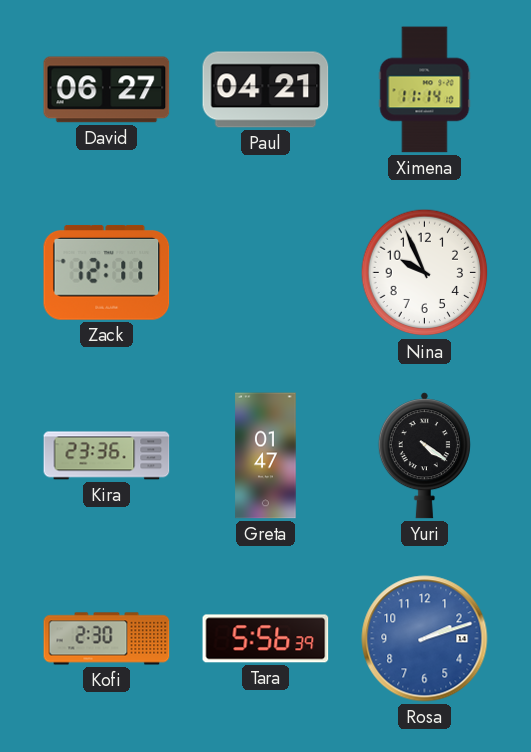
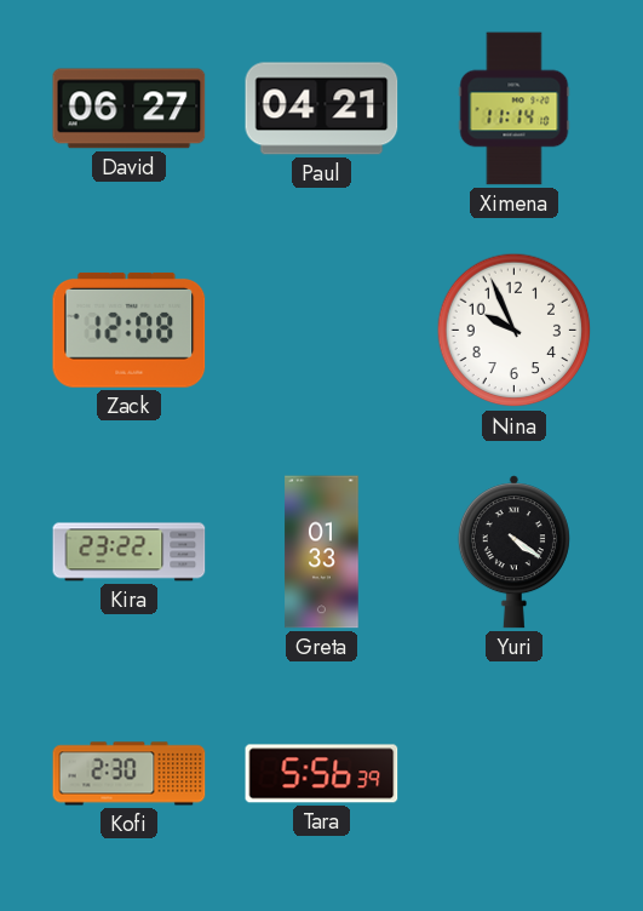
Zack: 12:11 -> 12:08
Kira: 23:36 -> 23:22
Greta: 01:47 -> 01:33
Rosa: 2:12 -> none
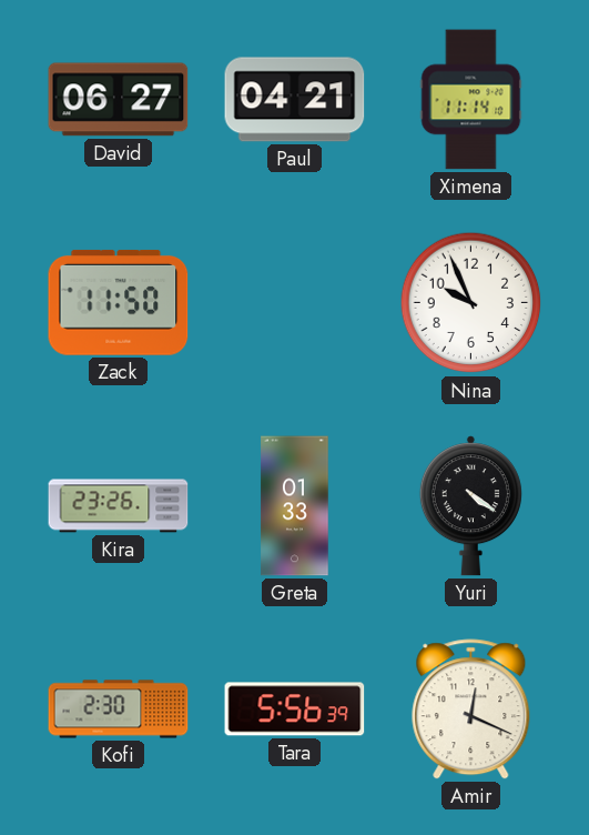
Zack: 12:08 -> 11:50
Kira: 23:22 -> 23:26
Amir: none -> 12:19
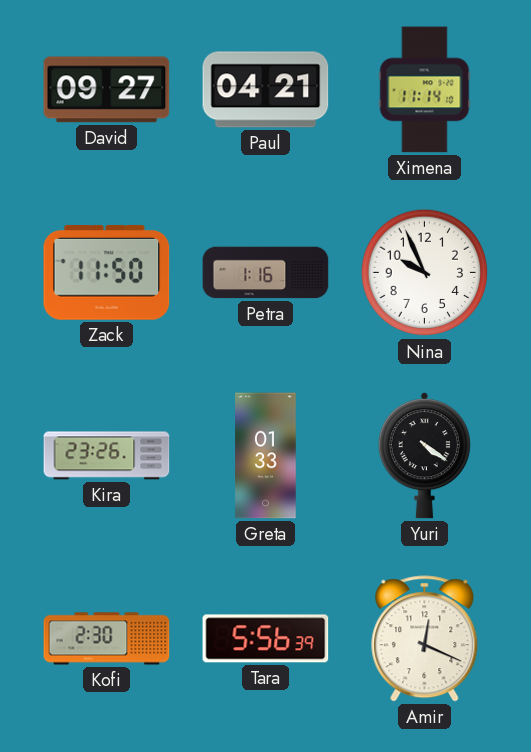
David: 06:27 -> 09:27
Petra: none -> 1:16
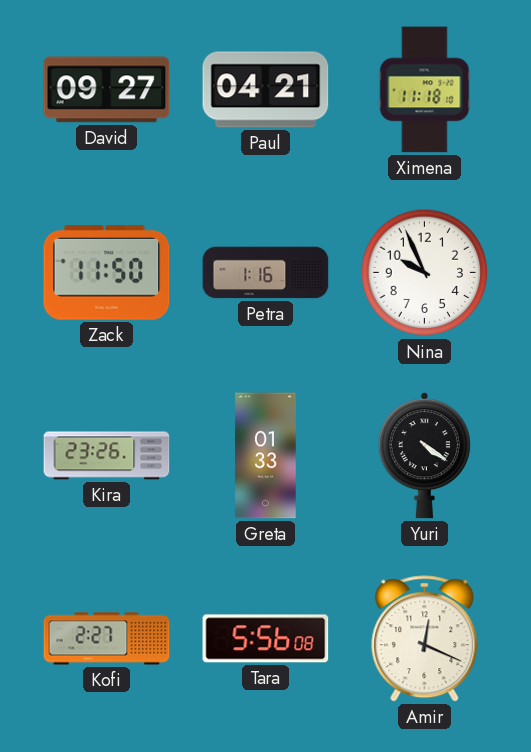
Ximena: 11:14 -> 11:18
Kofi: 2:30 -> 2:27
Tara: 5:56:39 -> 5:56:08
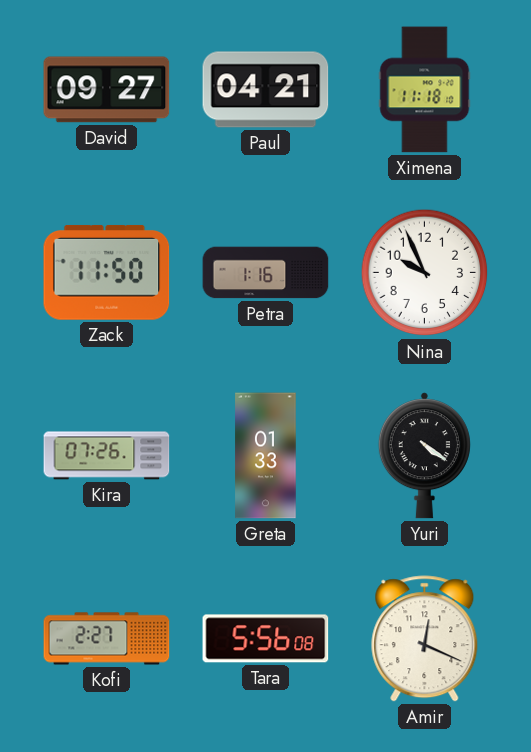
Kira: 23:26 -> 07:26
